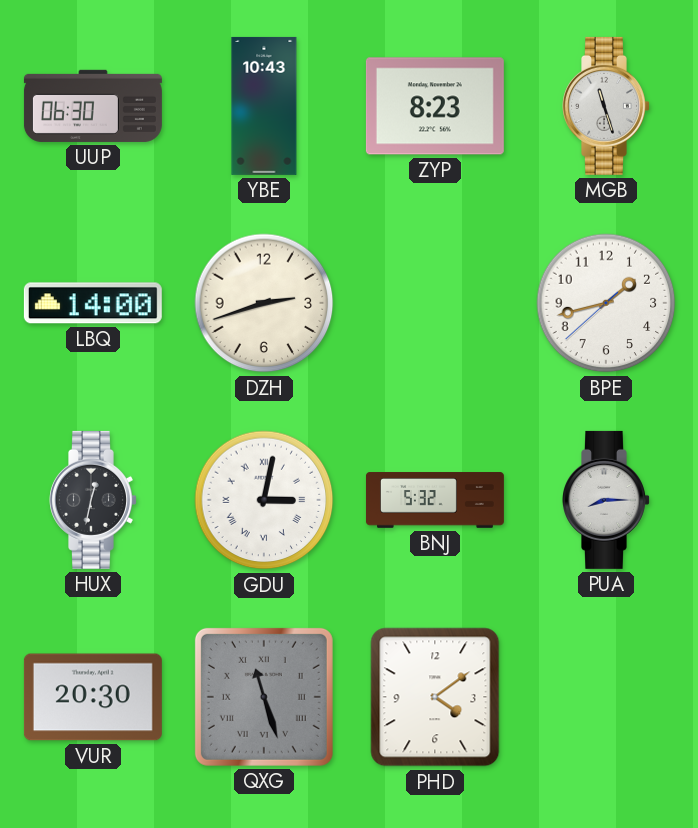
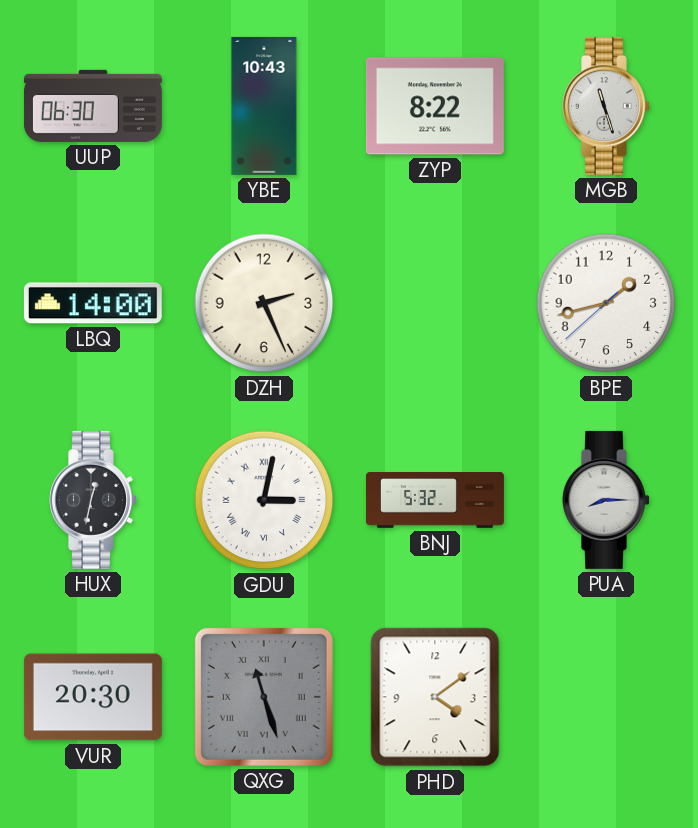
ZYP: 8:23 -> 8:22
DZH: 2:42 -> 2:26
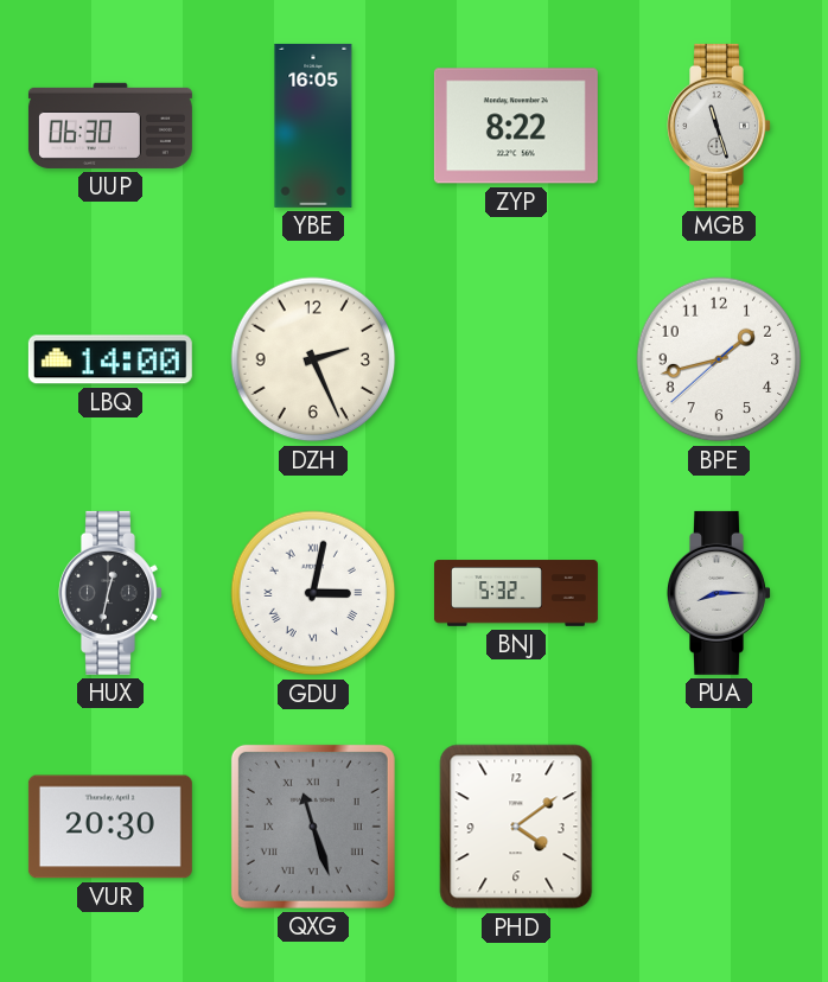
YBE: 10:43 -> 16:05
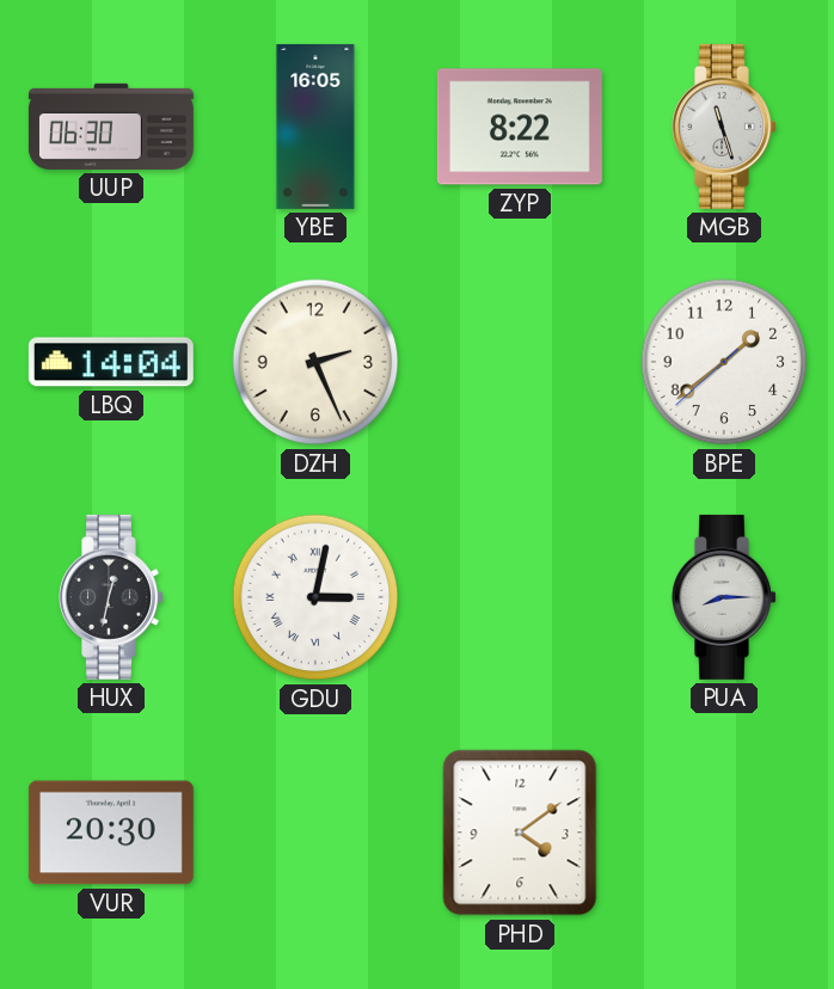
LBQ: 14:00 -> 14:04
BPE: 1:42 -> 1:38
BNJ: 5:32 -> none
QXG: 11:27 -> none
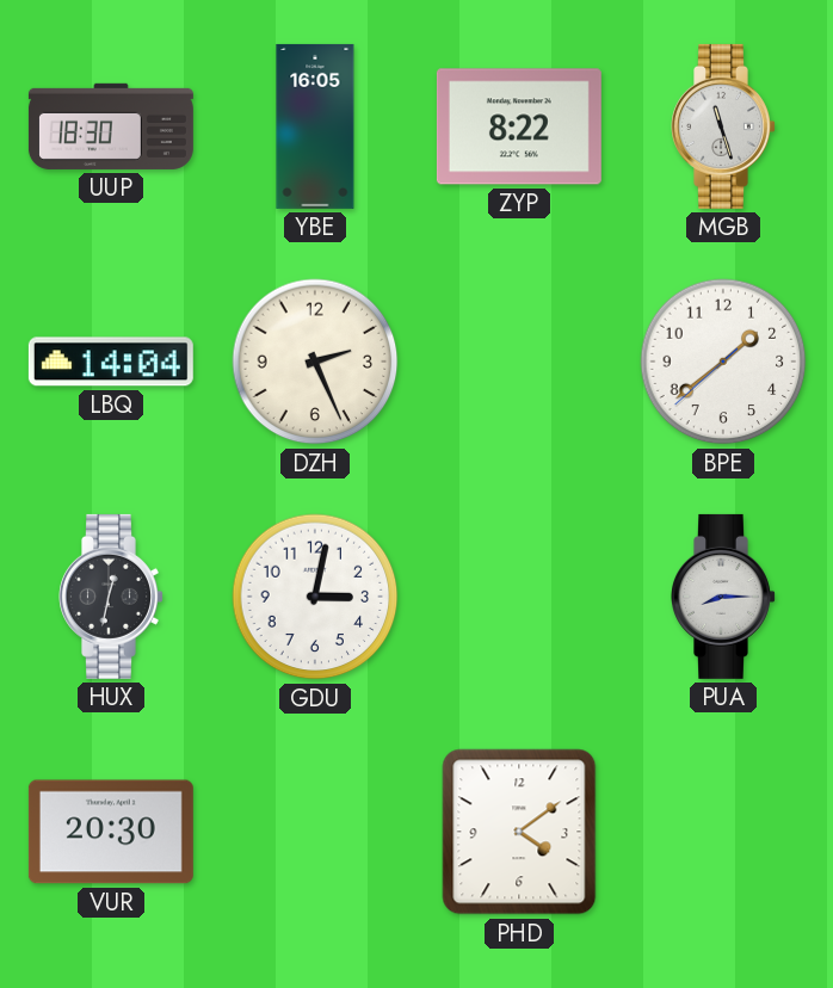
UUP: 06:30 -> 18:30
GDU numerals: Roman -> Arabic
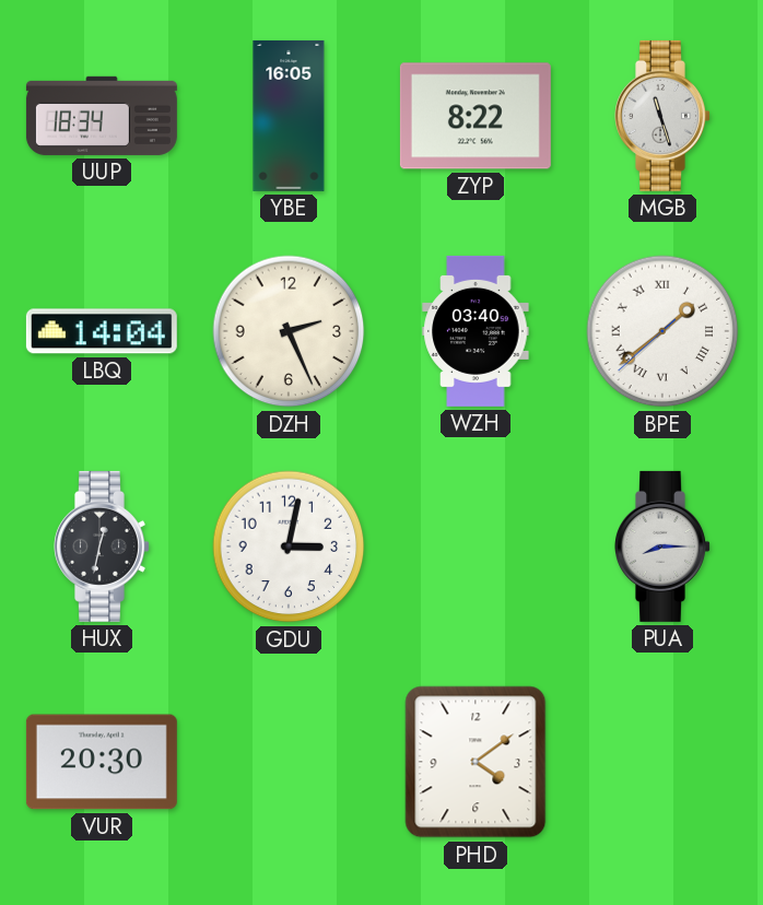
UUP: 18:30 -> 18:34
WZH: none -> 03:40
BPE numerals: Arabic -> Roman
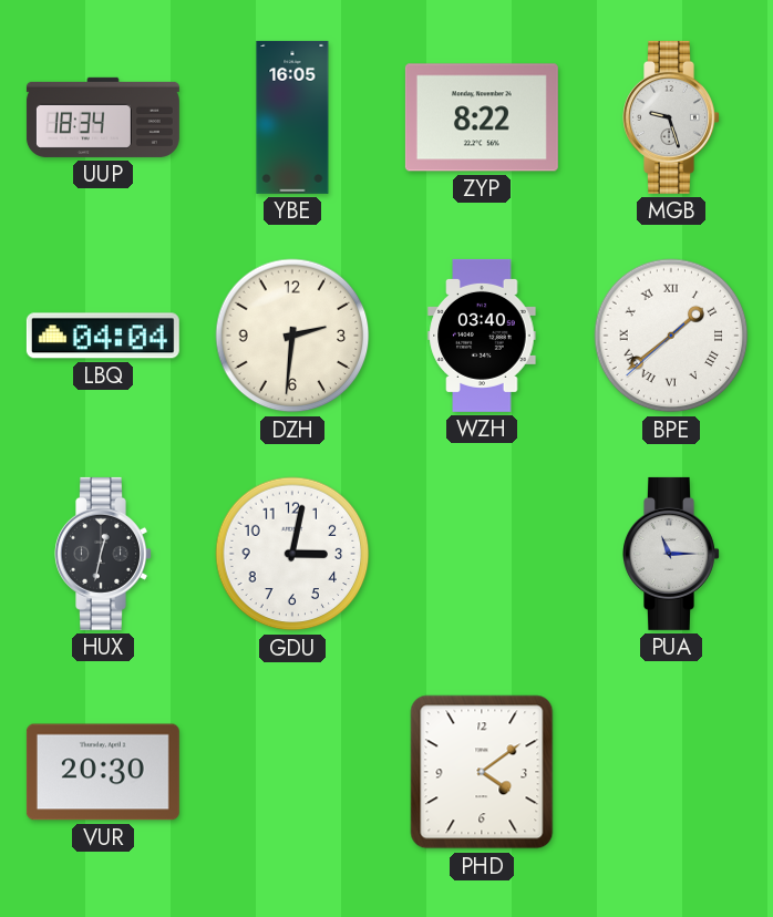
MGB: 11:27 -> 9:27
LBQ: 14:04 -> 04:04
DZH: 2:26 -> 2:31
PUA: 8:15 -> 11:15
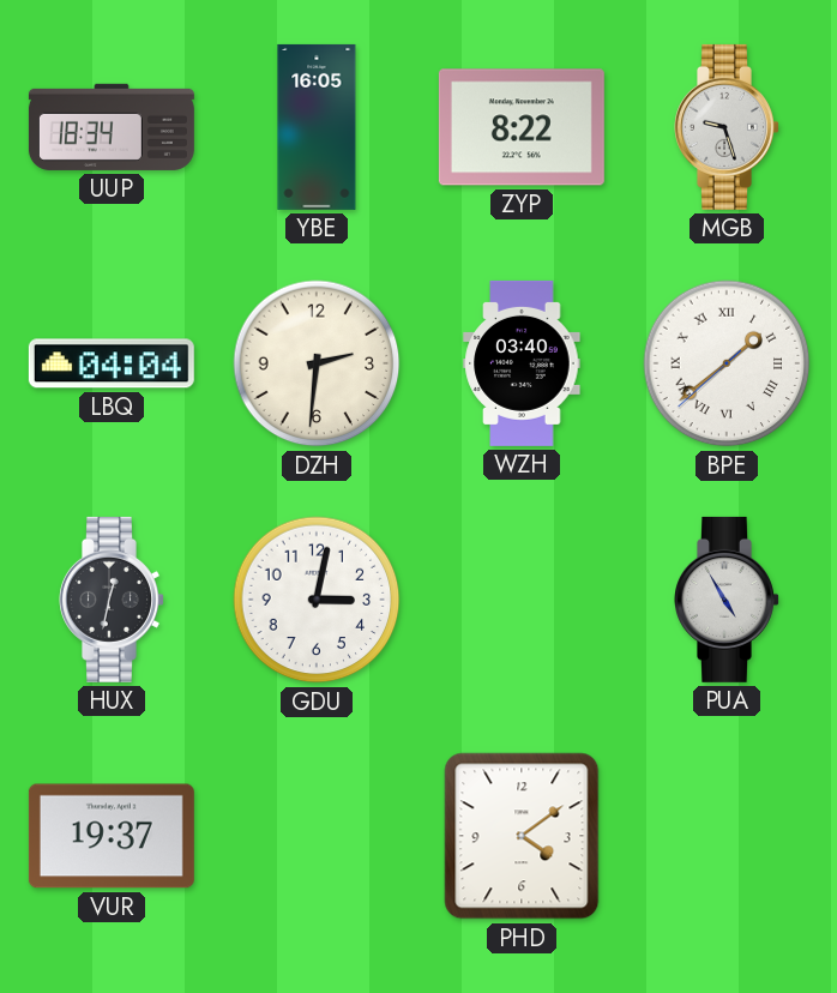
PUA: 11:15 -> 4:55
VUR: 20:30 -> 19:37
